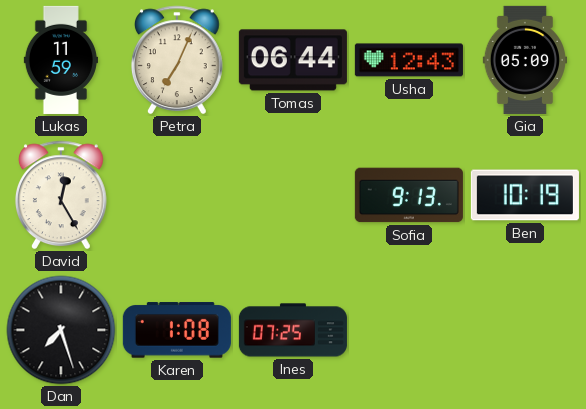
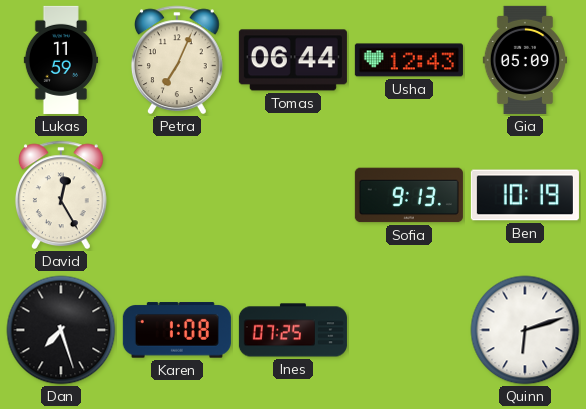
Quinn: none -> 6:12
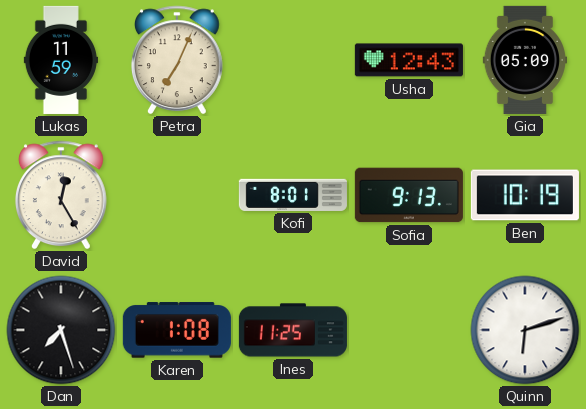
Tomas: 06:44 -> none
Kofi: none -> 8:01
Ines: 07:25 -> 11:25
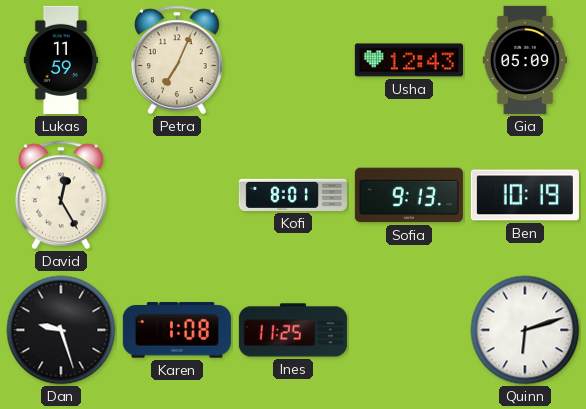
Dan: 7:27 -> 9:27
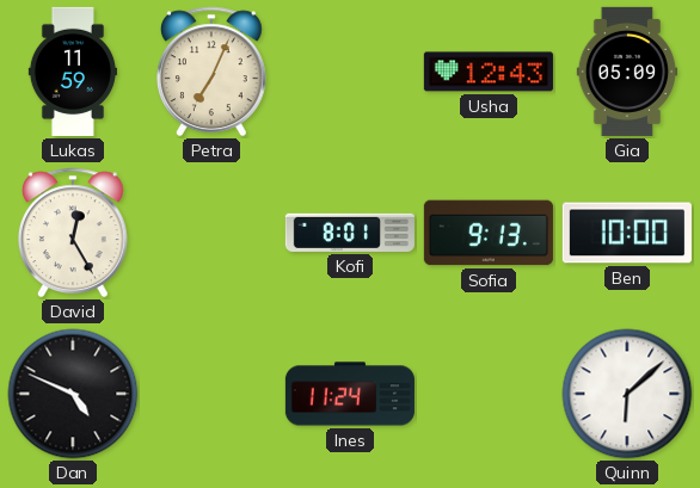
Ben: 10:19 -> 10:00
Dan: 9:27 -> 4:49
Karen: 1:08 -> none
Ines: 11:25 -> 11:24
Quinn: 6:12 -> 6:08
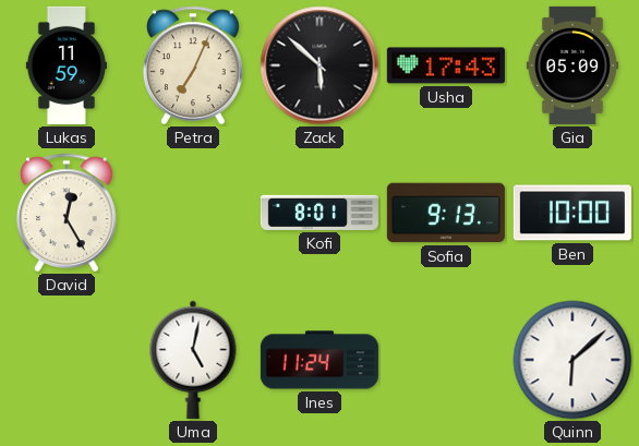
Zack: none -> 5:52
Usha: 12:43 -> 17:43
Dan: 4:49 -> none
Uma: none -> 5:02
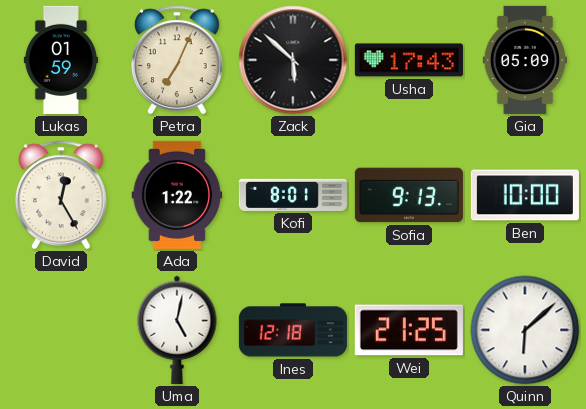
Lukas: 11:59 -> 01:59
Ada: none -> 1:22
Ines: 11:24 -> 12:18
Wei: none -> 21:25
